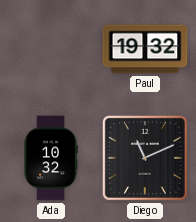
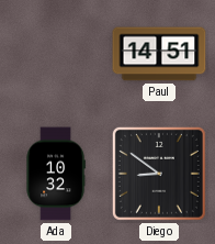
Paul: 19:32 -> 14:51
Diego: 11:11 -> 8:51
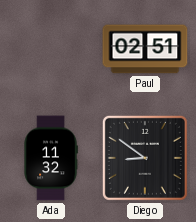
Paul: 14:51 -> 02:51
Ada: 10:32 -> 11:32
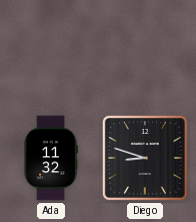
Paul: 02:51 -> none
Diego: 8:51 -> 8:48
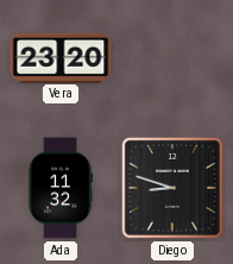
Vera: none -> 23:20
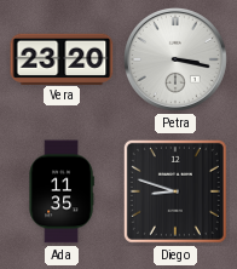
Petra: none -> 3:17
Ada: 11:32 -> 11:35
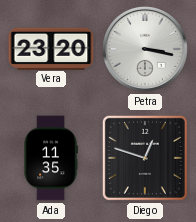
Diego: 8:48 -> 12:48
